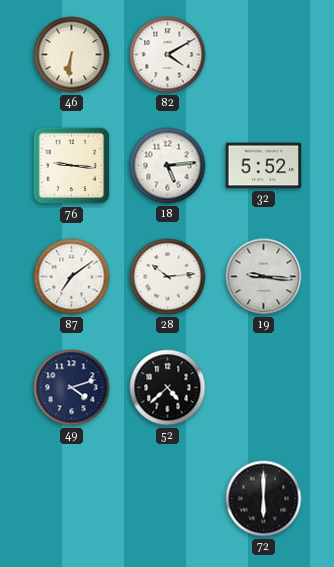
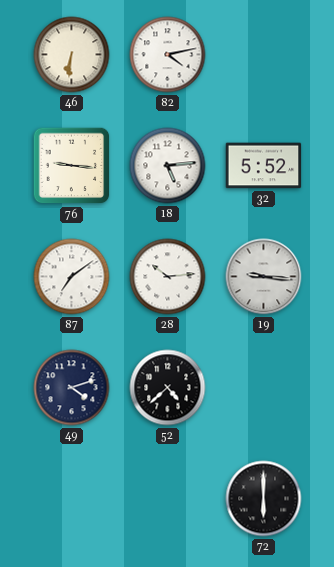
82: 4:10 -> 4:13
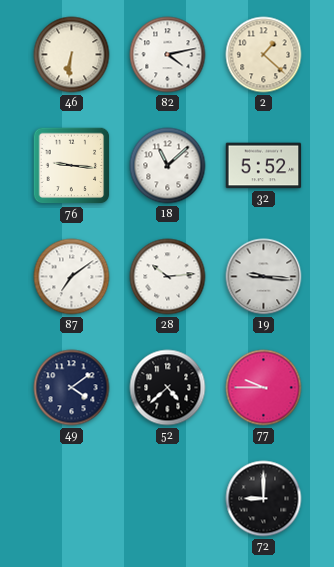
2: none -> 1:22
18: 5:14 -> 11:08
49: 4:12 -> 4:09
77: none -> 9:45
72: 6:00 -> 9:00
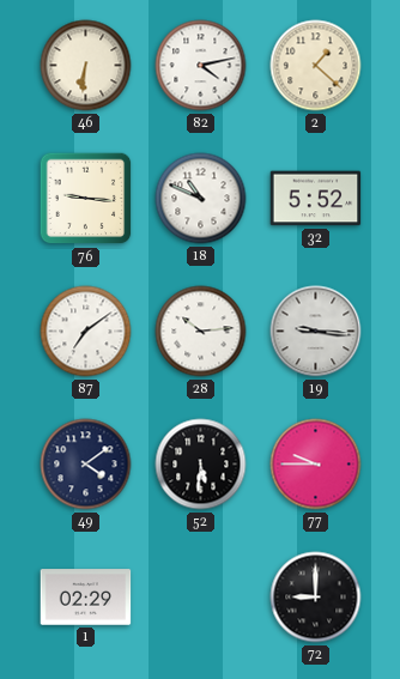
18: 11:08 -> 10:49
52: 4:38 -> 5:31
1: none -> 02:29
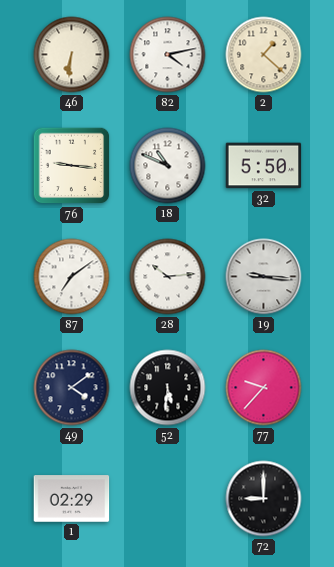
32: 5:52 -> 5:50
77: 9:45 -> 9:37
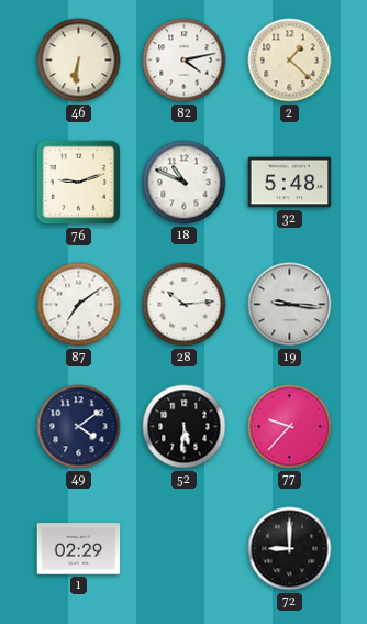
76: 9:16 -> 9:12
32: 5:50 -> 5:48
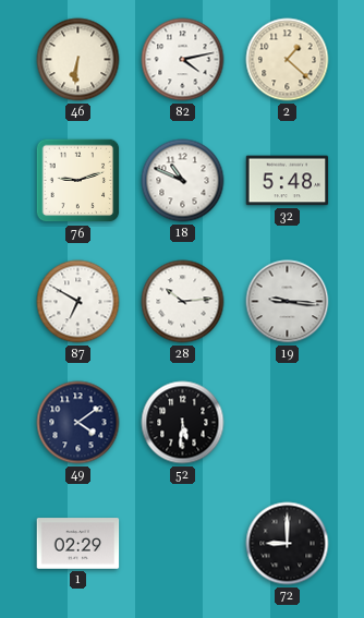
87: 7:09 -> 6:50
77: 9:37 -> none
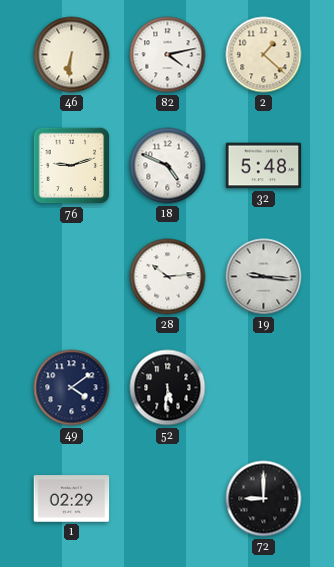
18: 10:49 -> 4:49
87: 6:50 -> none
